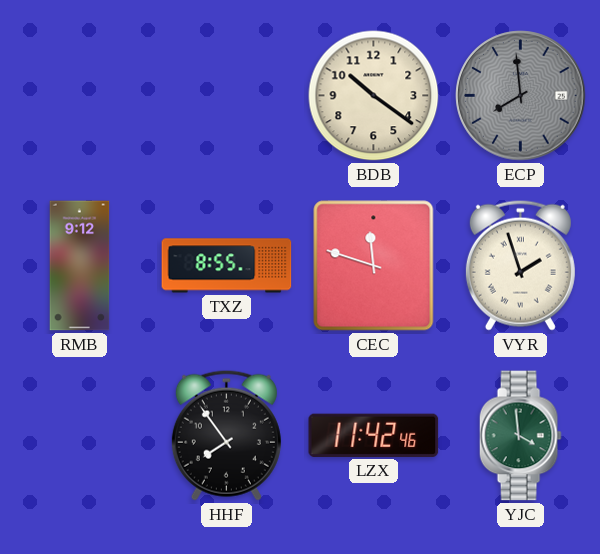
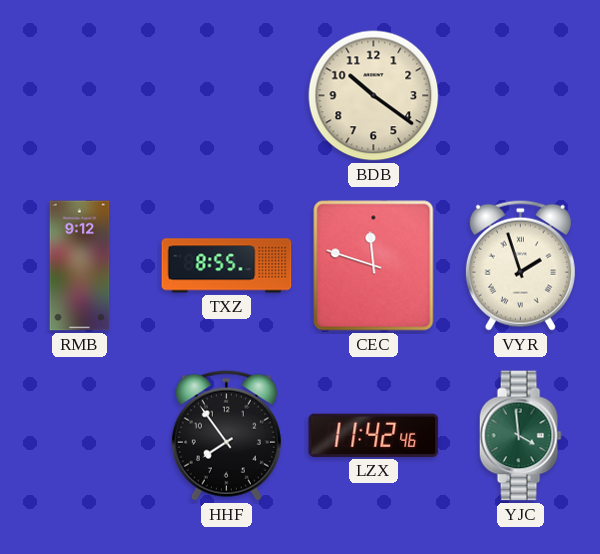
ECP: 7:59 -> none
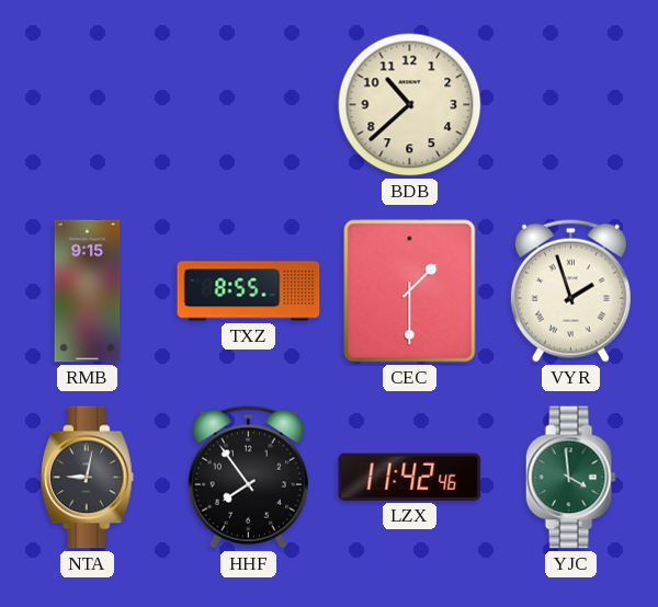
BDB: 10:21 -> 10:38
RMB: 9:12 -> 9:15
CEC: 11:48 -> 1:30
NTA: none -> 9:02
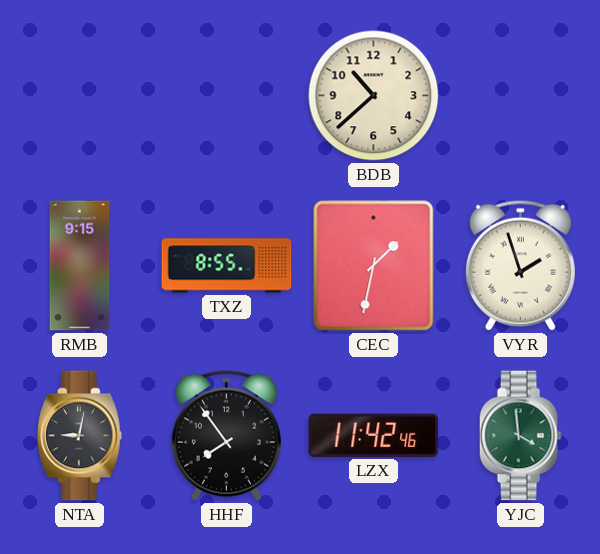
CEC: 1:30 -> 1:32
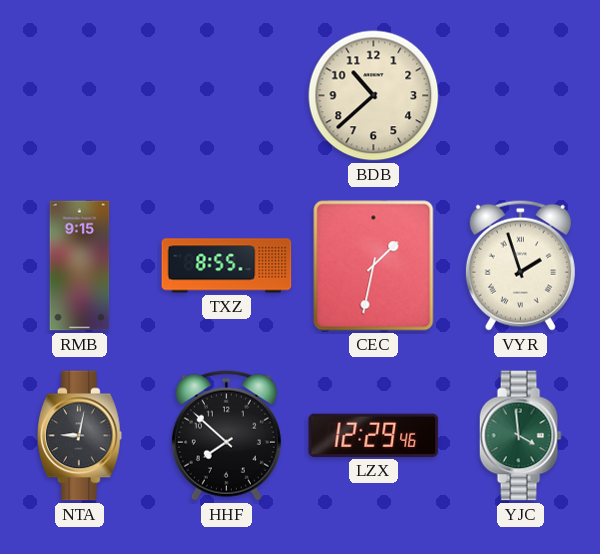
HHF: 7:54 -> 7:52
LZX: 11:42 -> 12:29
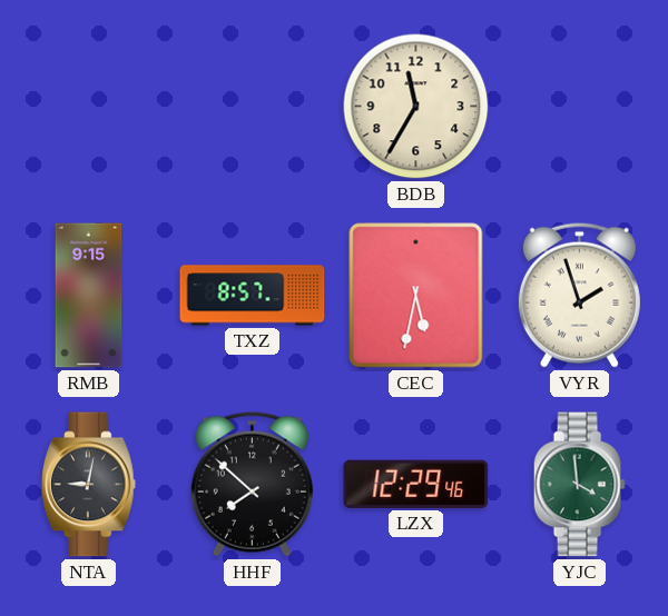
BDB: 10:38 -> 11:35
TXZ: 8:55 -> 8:57
CEC: 1:32 -> 5:32
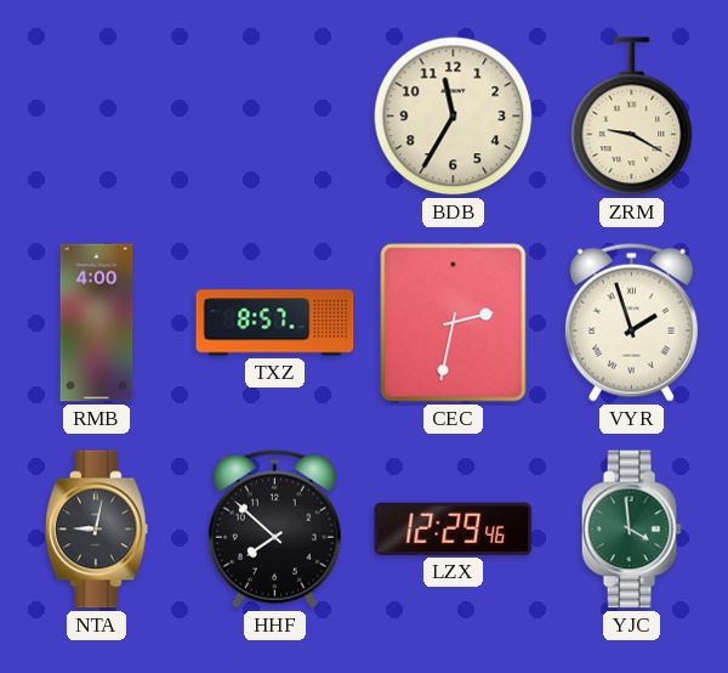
ZRM: none -> 9:20
RMB: 9:15 -> 4:00
CEC: 5:32 -> 2:32
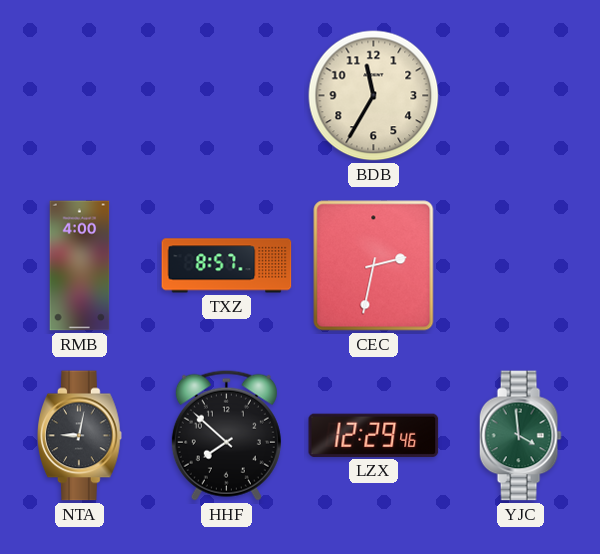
ZRM: 9:20 -> none
VYR: 1:57 -> none
